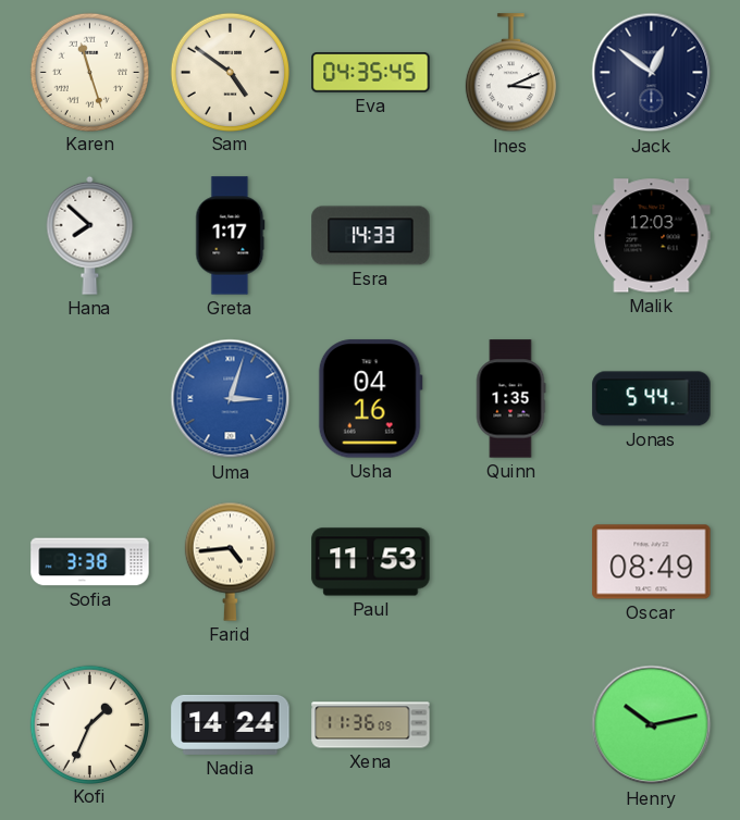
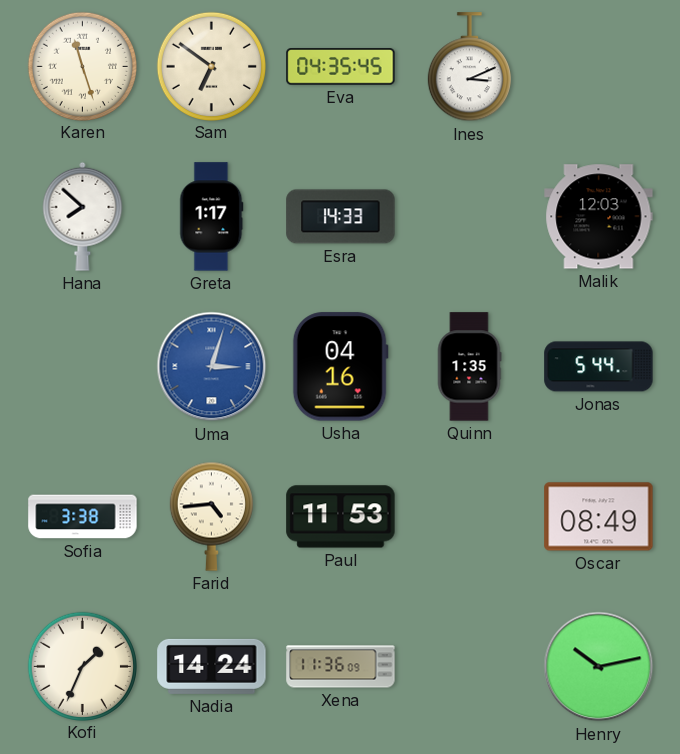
Sam: 4:51 -> 6:51
Jack: 12:51 -> none
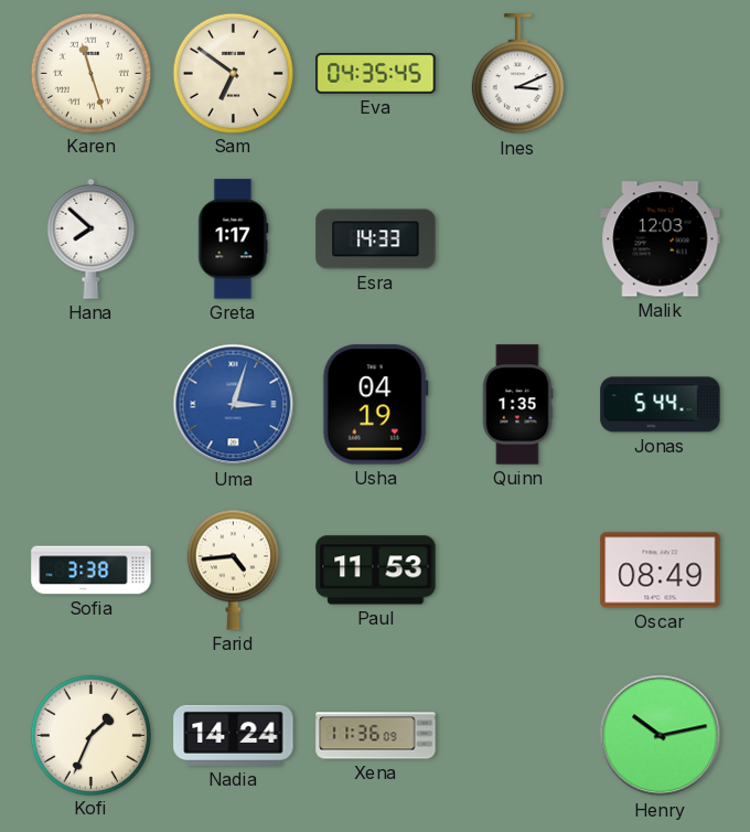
Usha: 04:16 -> 04:19
